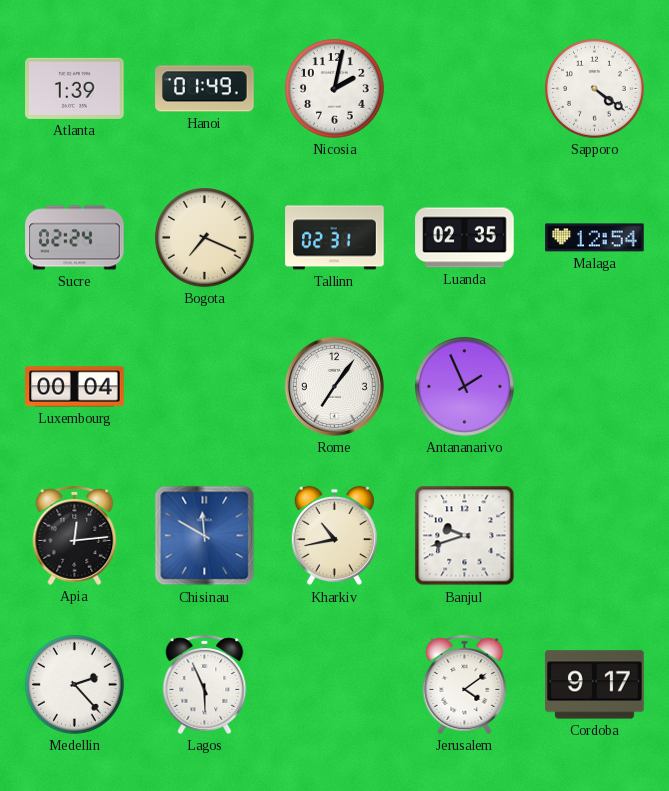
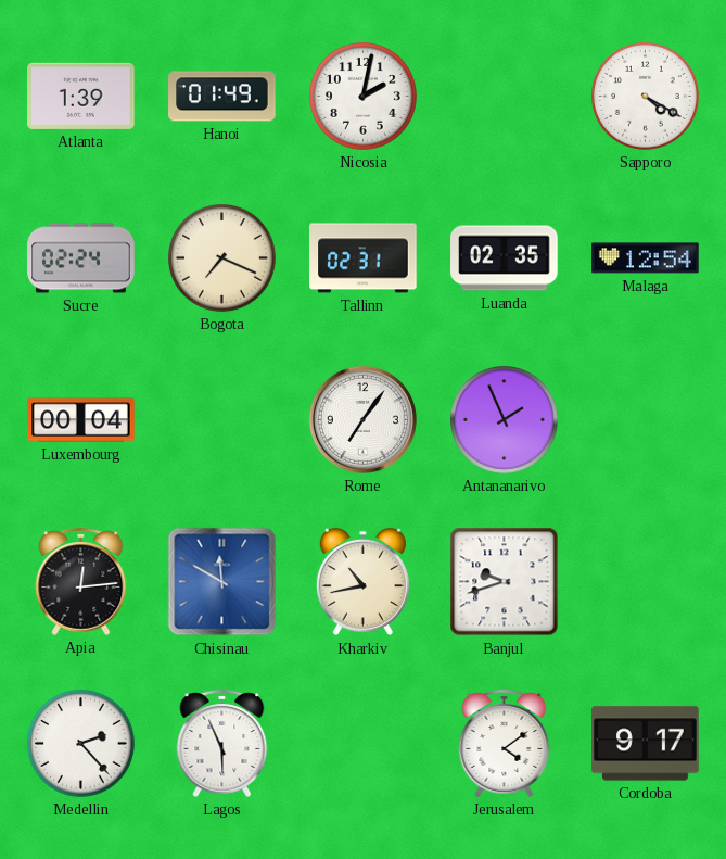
Sapporo: 4:21 -> 4:20
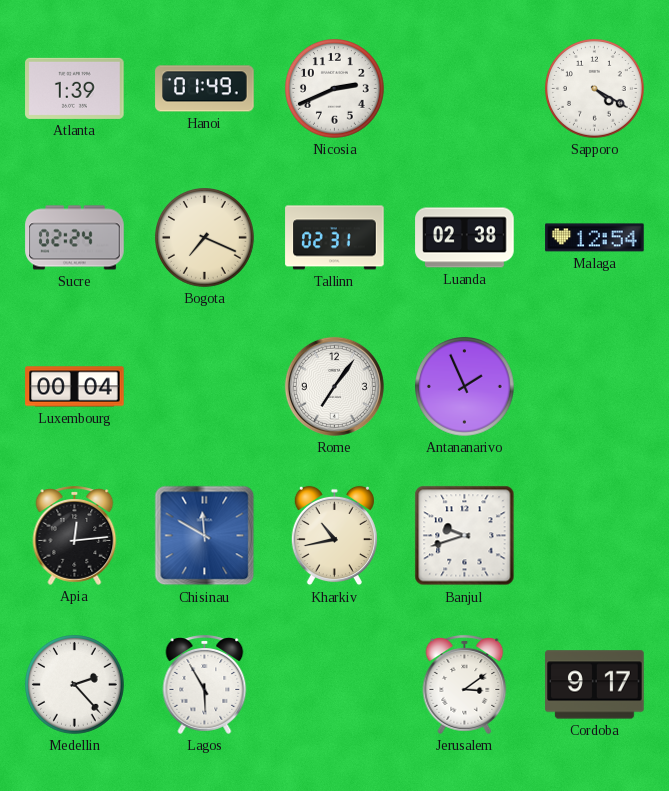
Nicosia: 2:02 -> 2:41
Luanda: 02:35 -> 02:38
Lagos: 5:56 -> 5:55
Jerusalem: 4:09 -> 3:09
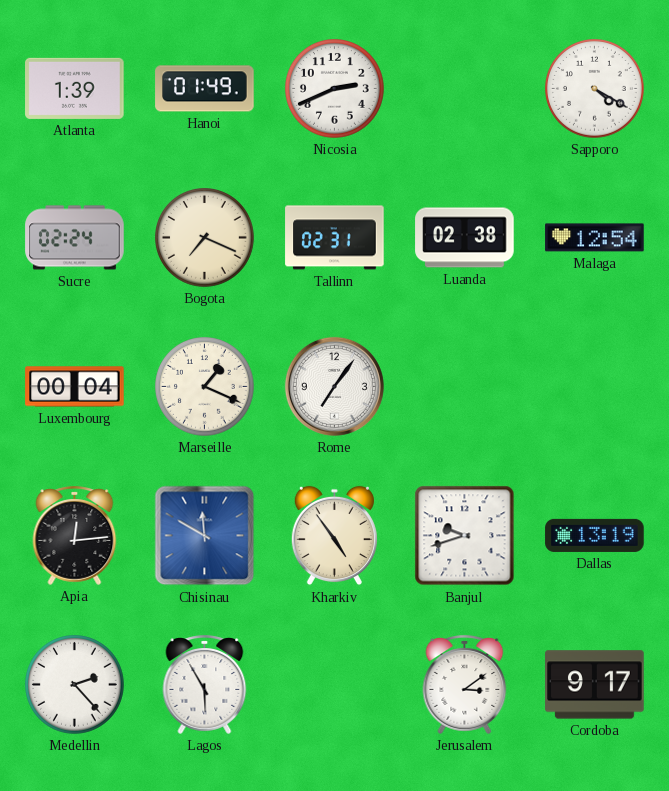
Marseille: none -> 1:19
Antananarivo: 1:56 -> none
Kharkiv: 10:43 -> 4:54
Dallas: none -> 13:19
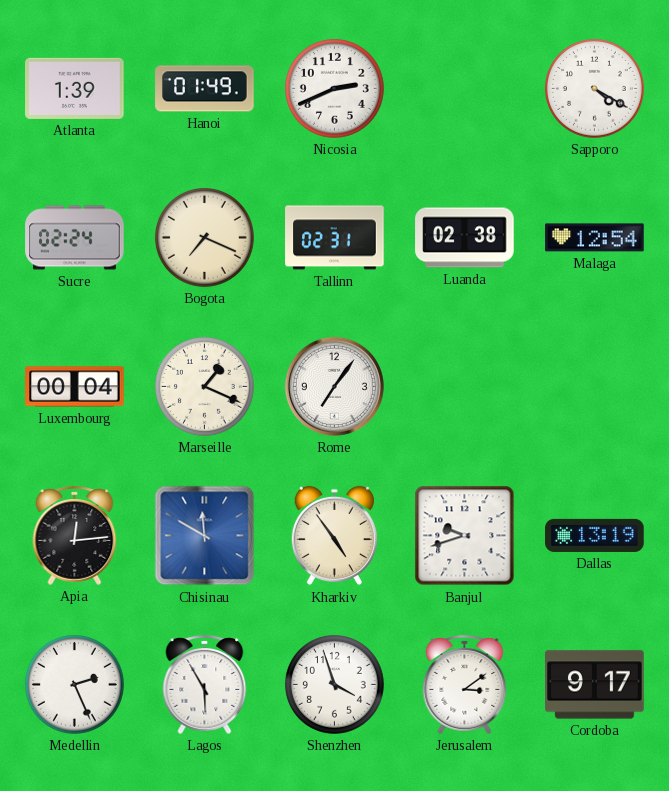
Medellin: 2:23 -> 2:26
Shenzhen: none -> 3:57
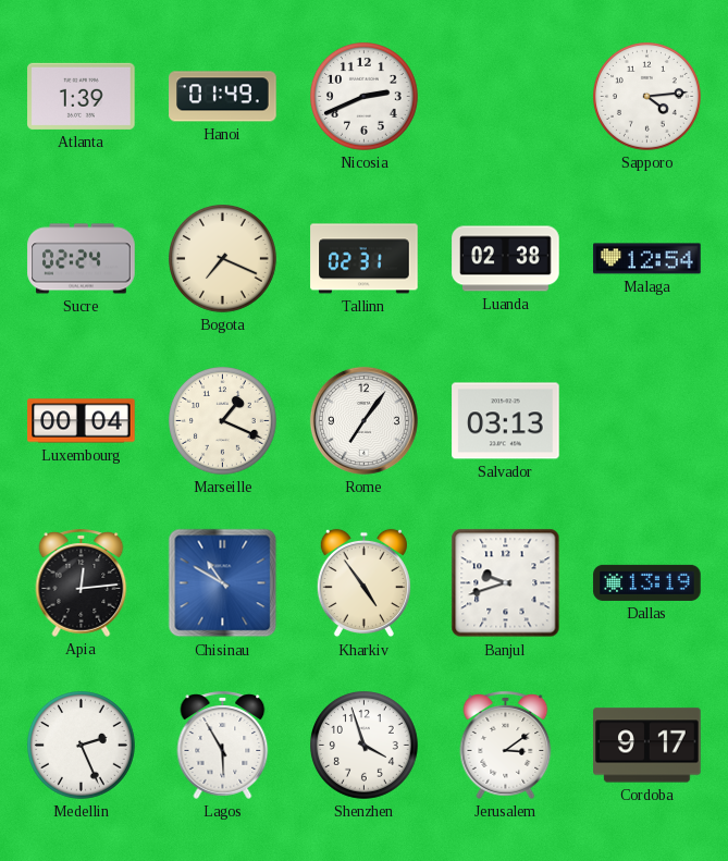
Sapporo: 4:20 -> 4:14
Salvador: none -> 03:13
Chisinau: 11:50 -> 10:50
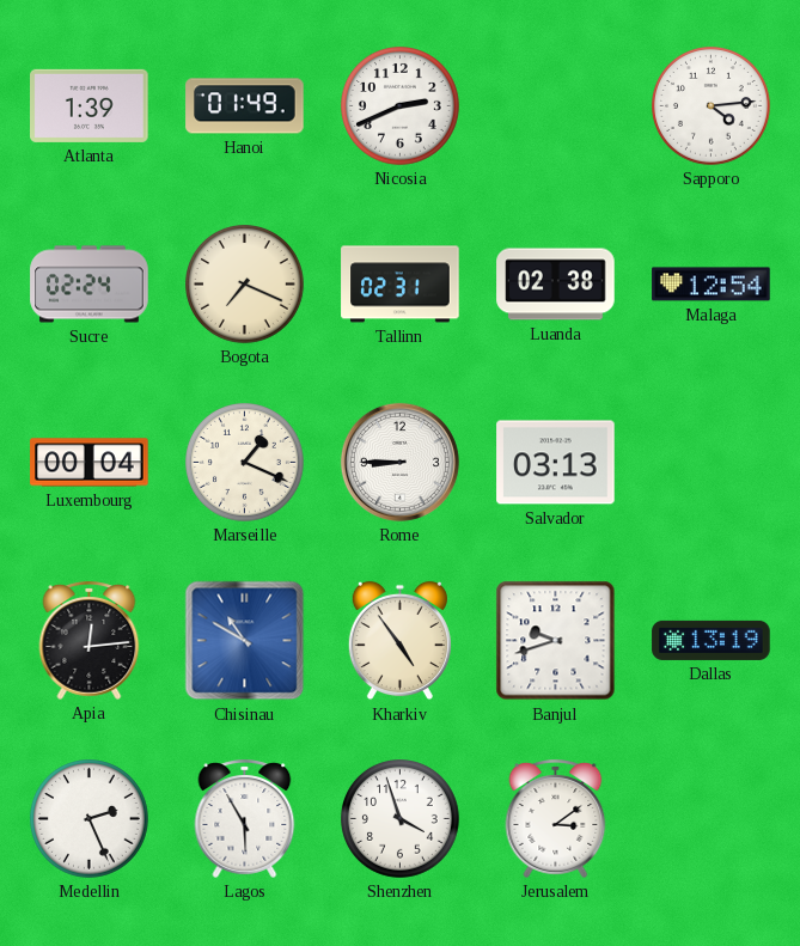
Rome: 7:06 -> 8:45
Cordoba: 9:17 -> none
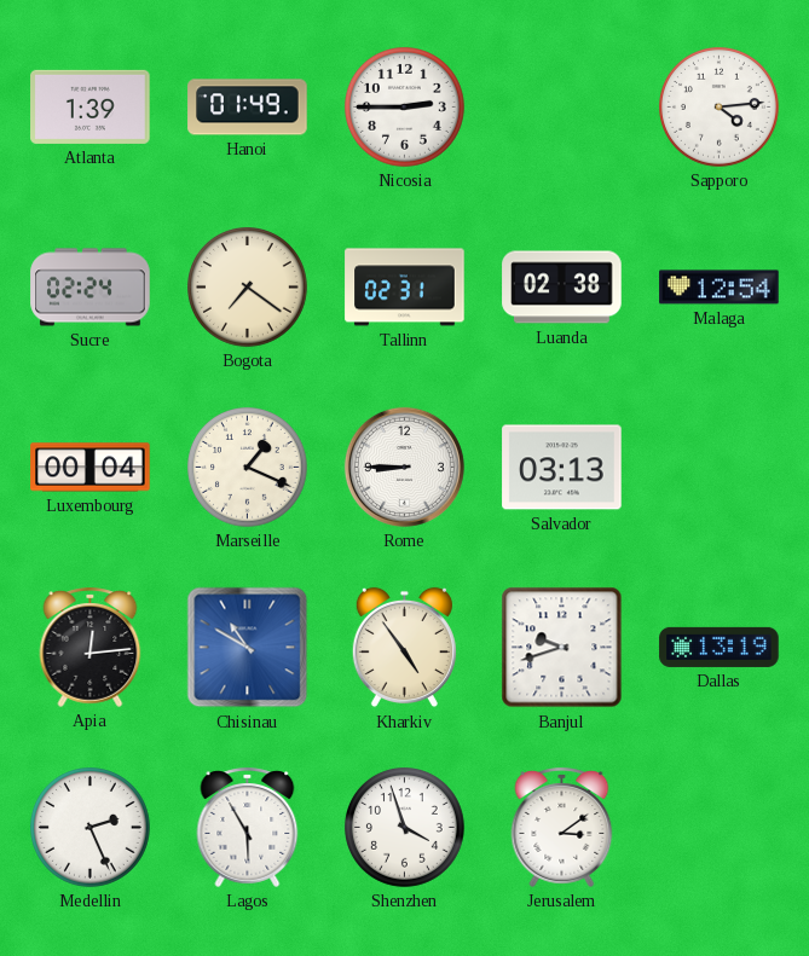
Nicosia: 2:41 -> 2:45
Bogota: 7:19 -> 7:21
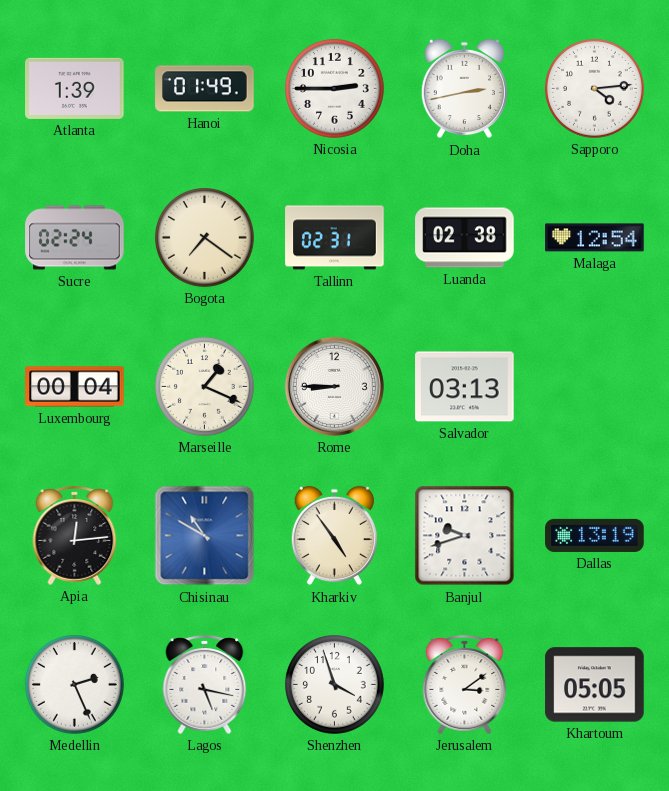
Doha: none -> 2:43
Lagos: 5:55 -> 5:17
Khartoum: none -> 05:05
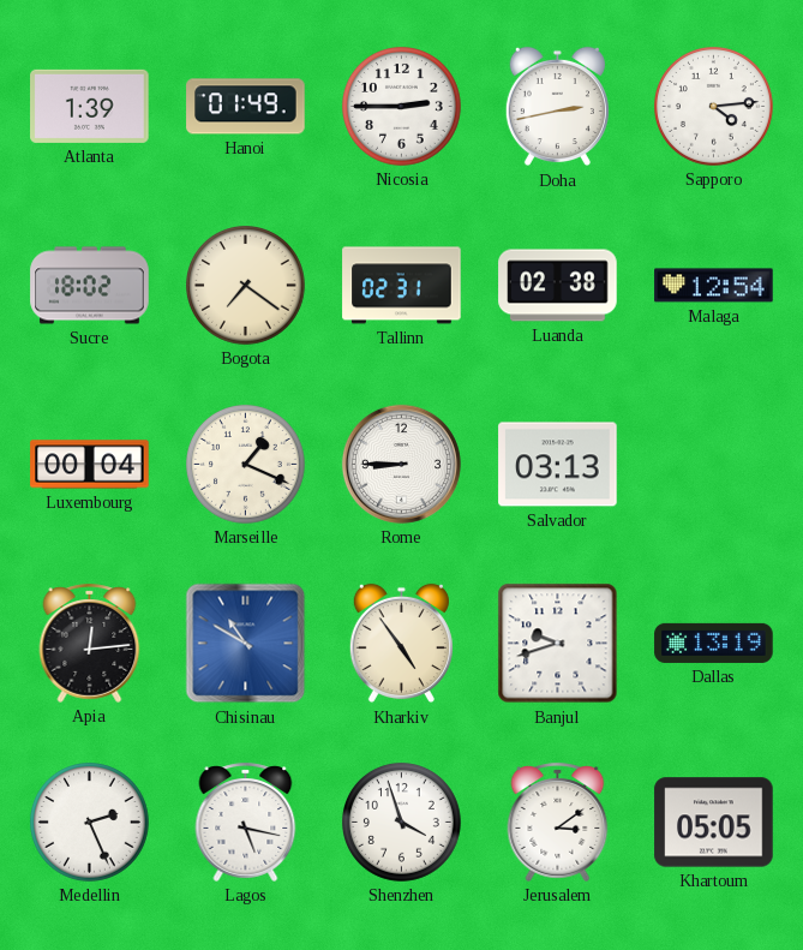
Sucre: 02:24 -> 18:02
